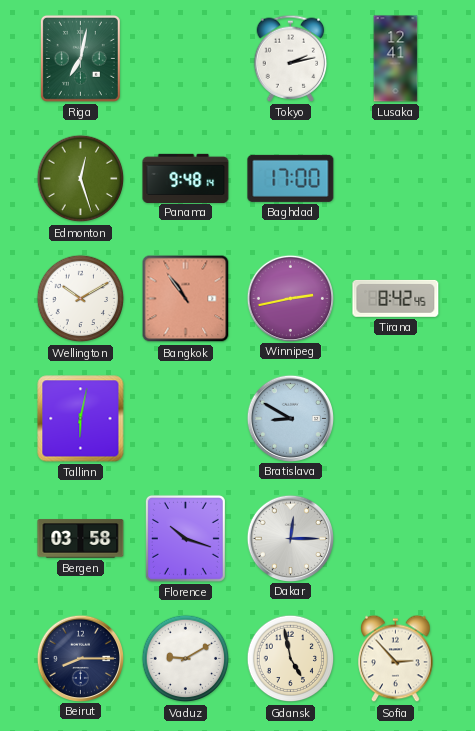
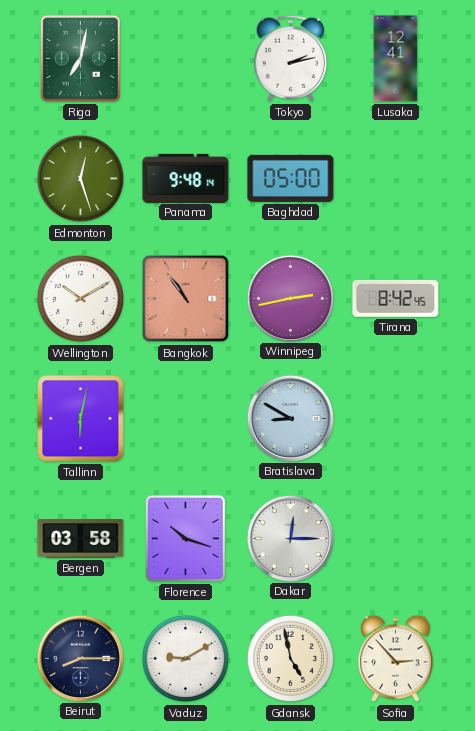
Baghdad: 17:00 -> 05:00
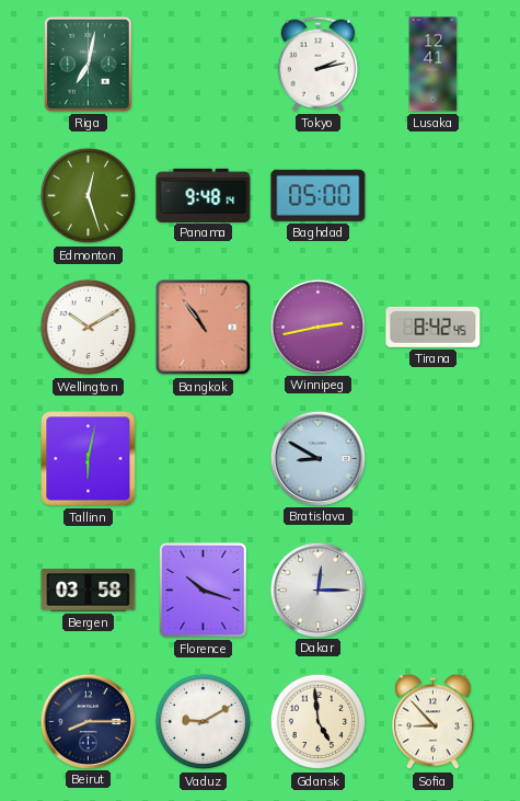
Gdansk: 4:58 -> 4:59
Sofia: 2:53 -> 8:53
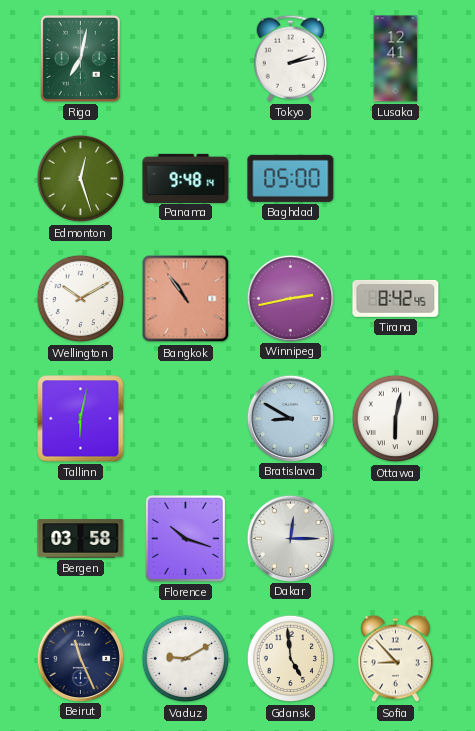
Ottawa: none -> 6:02
Beirut: 8:15 -> 11:26
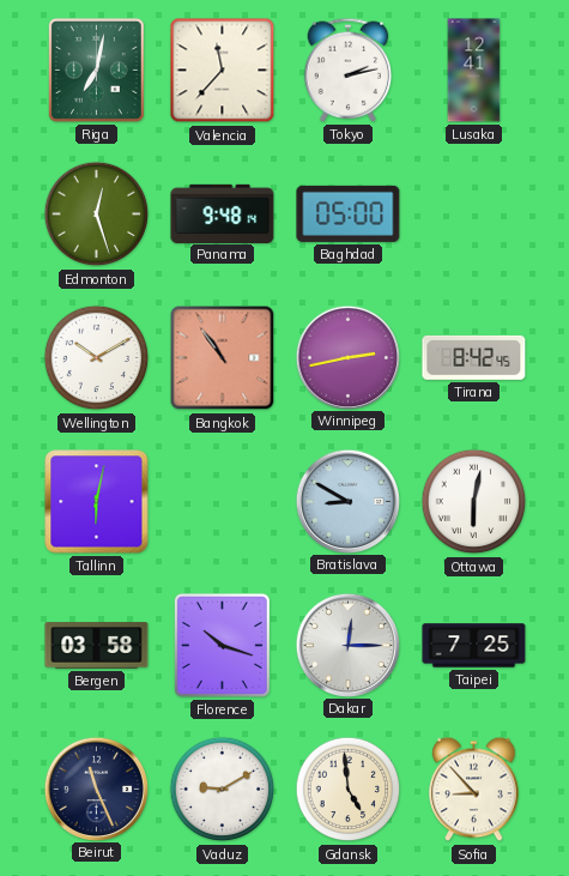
Valencia: none -> 11:37
Taipei: none -> 7:25
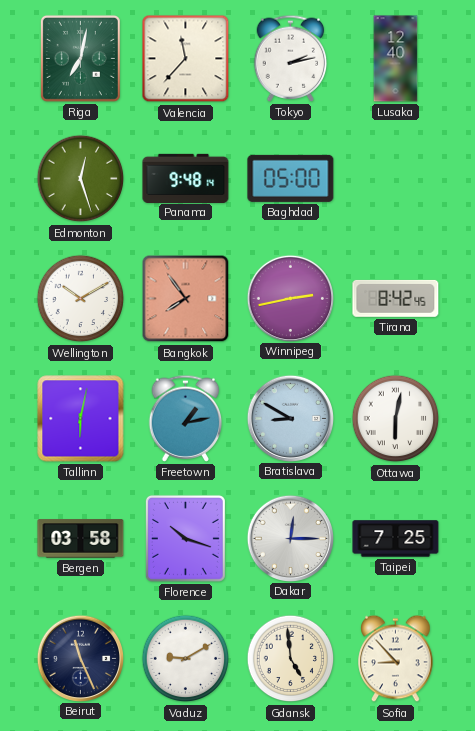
Lusaka: 12:41 -> 12:40
Bangkok: 10:54 -> 7:54
Freetown: none -> 1:13
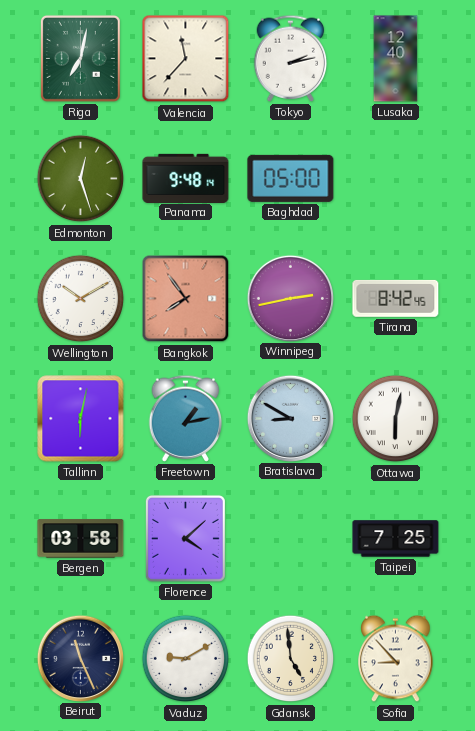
Florence: 10:18 -> 4:08
Dakar: 12:15 -> none
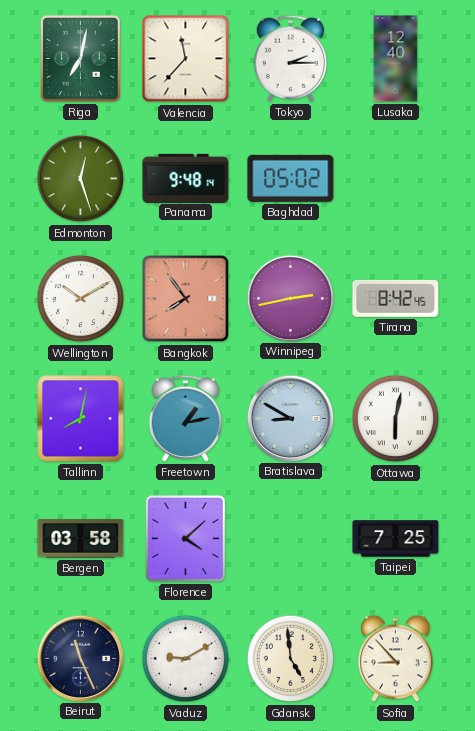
Tokyo: 2:13 -> 2:15
Baghdad: 05:00 -> 05:02
Tallinn: 6:02 -> 8:02
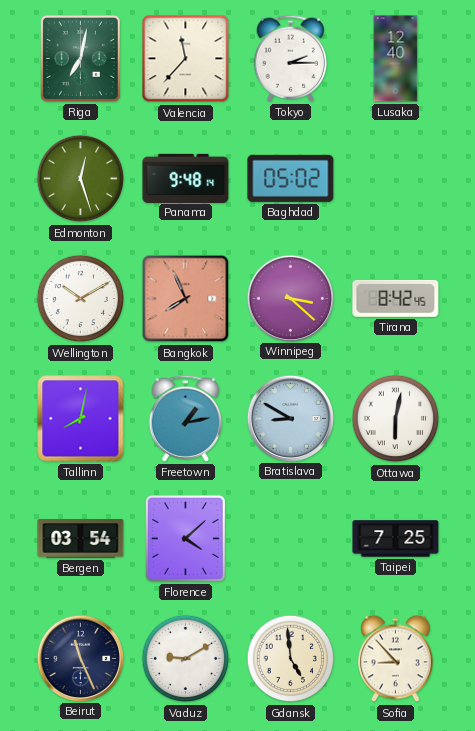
Bangkok: 7:54 -> 7:56
Winnipeg: 2:43 -> 3:22
Bergen: 03:58 -> 03:54
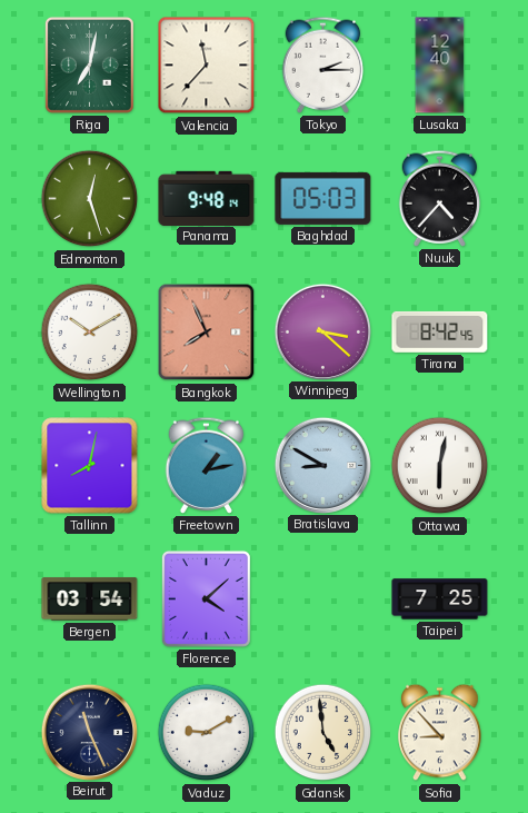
Baghdad: 05:02 -> 05:03
Nuuk: none -> 4:37
